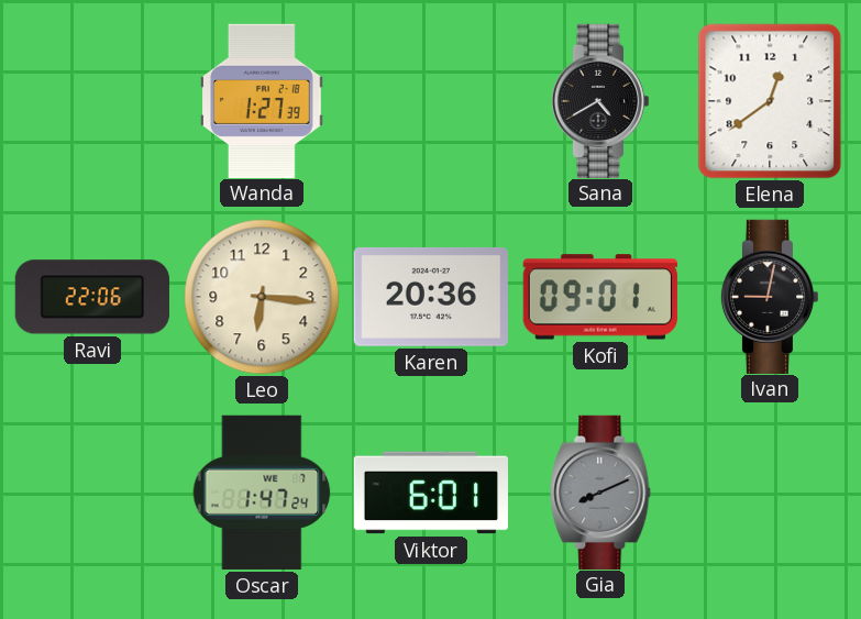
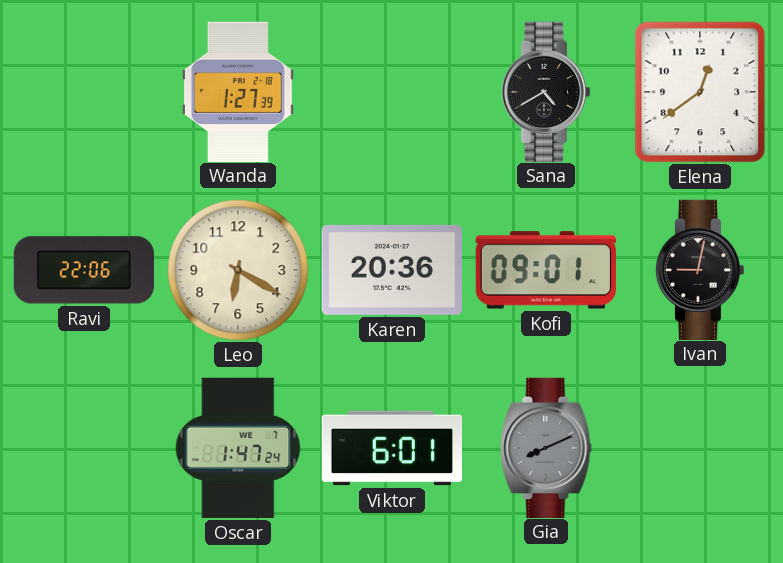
Leo: 6:16 -> 6:20
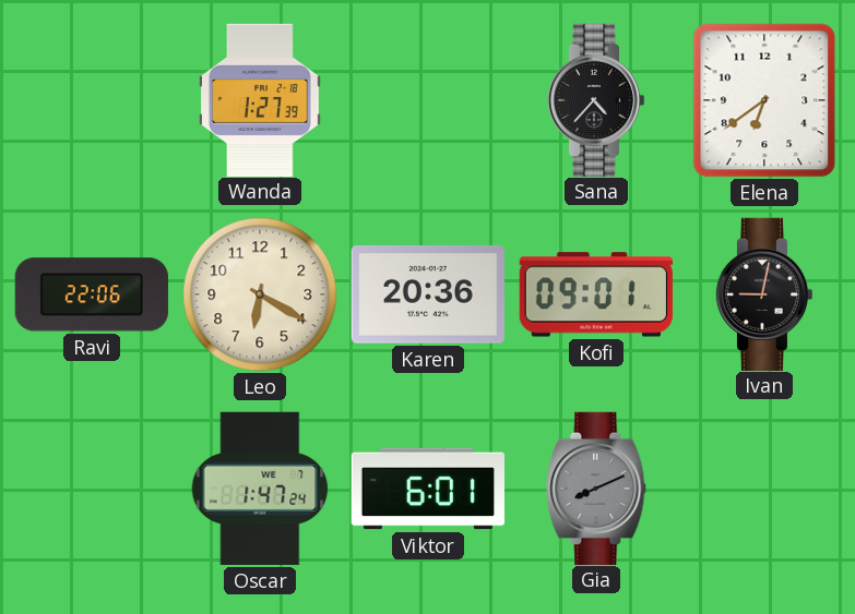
Sana: 4:40 -> 4:37
Elena: 12:39 -> 6:39
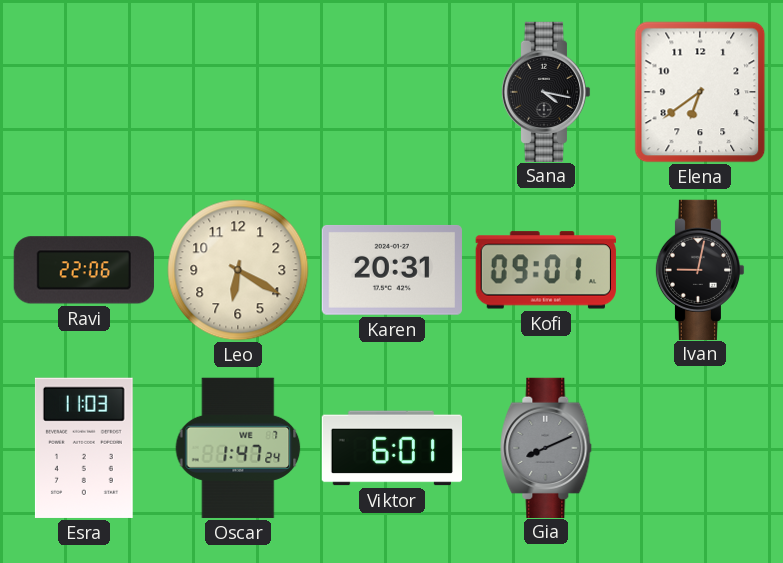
Wanda: 1:27 -> none
Sana: 4:37 -> 4:17
Karen: 20:36 -> 20:31
Esra: none -> 11:03
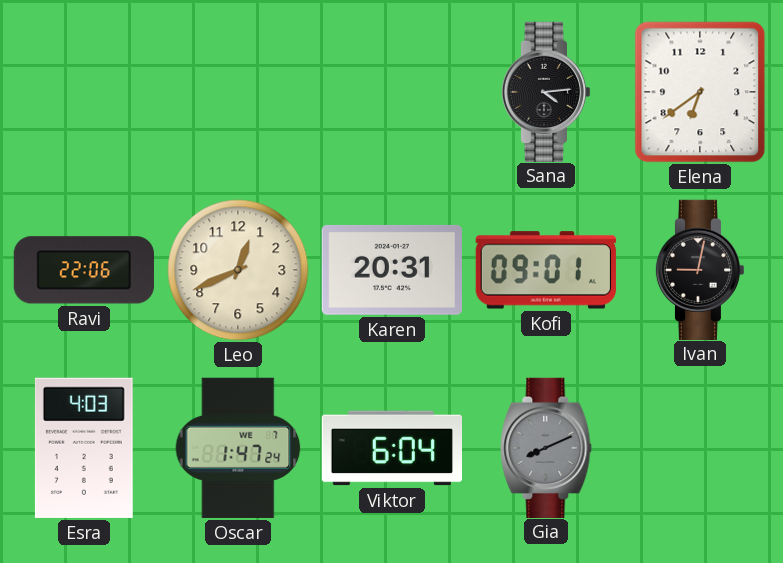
Sana: 4:17 -> 4:14
Leo: 6:20 -> 12:41
Esra: 11:03 -> 4:03
Viktor: 6:01 -> 6:04
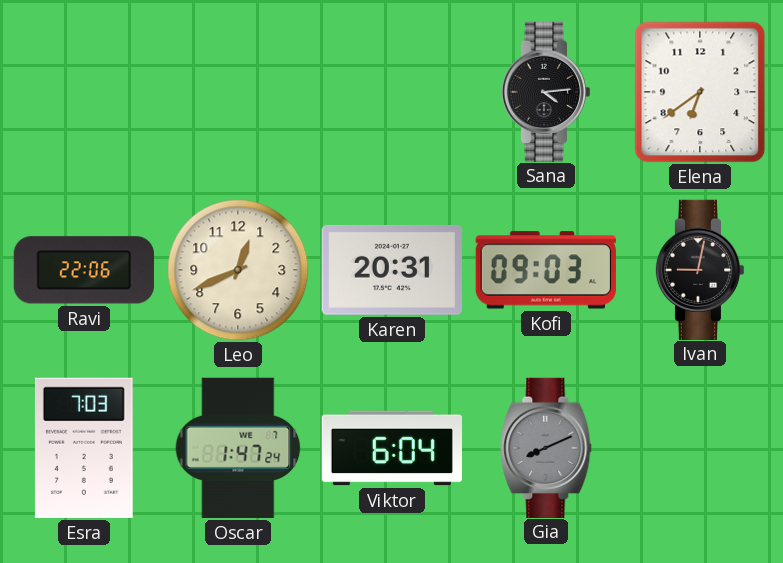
Kofi: 09:01 -> 09:03
Esra: 4:03 -> 7:03
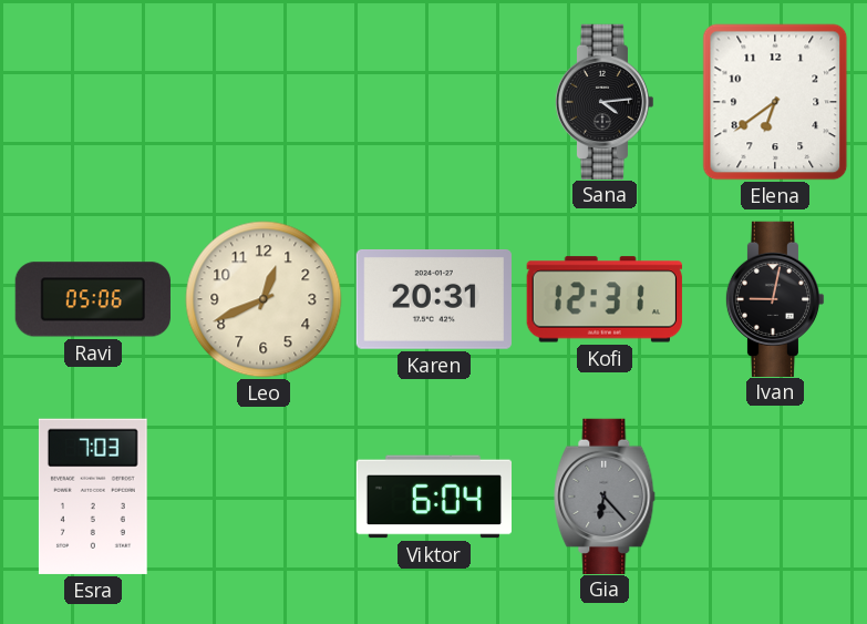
Ravi: 22:06 -> 05:06
Kofi: 09:03 -> 12:31
Oscar: 1:47 -> none
Gia: 8:11 -> 6:23
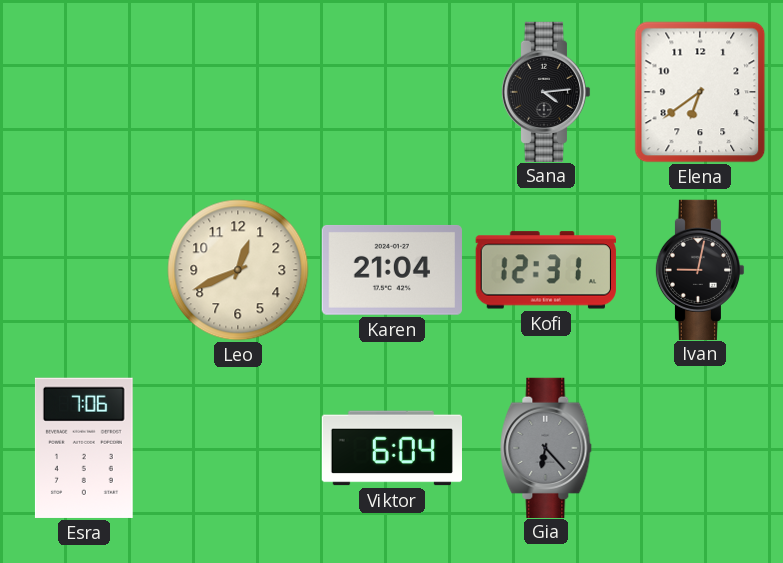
Ravi: 05:06 -> none
Karen: 20:31 -> 21:04
Esra: 7:03 -> 7:06
